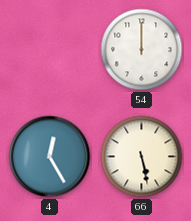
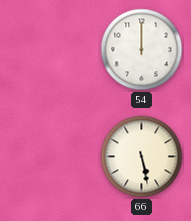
4: 12:25 -> none
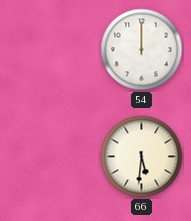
66: 5:28 -> 5:31
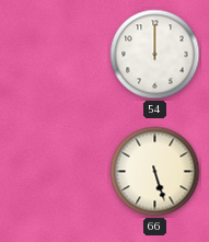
66: 5:31 -> 5:27
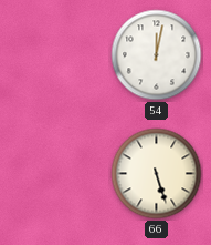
54: 12:00 -> 12:02
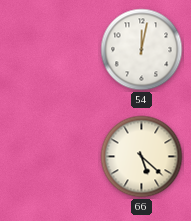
66: 5:27 -> 5:22
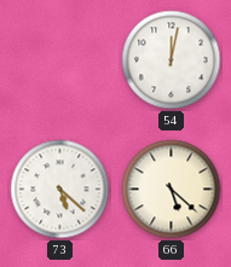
73: none -> 5:22
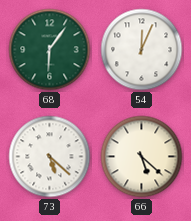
68: none -> 6:06
54: 12:02 -> 12:04
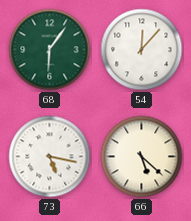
54: 12:04 -> 12:07
73: 5:22 -> 5:17
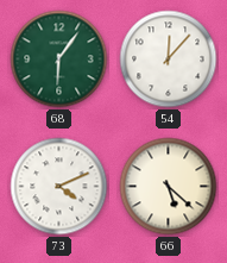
73: 5:17 -> 4:11
